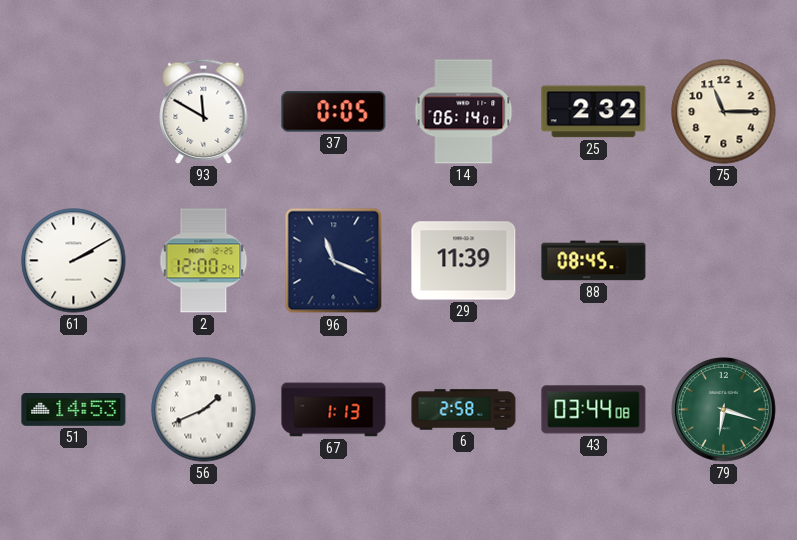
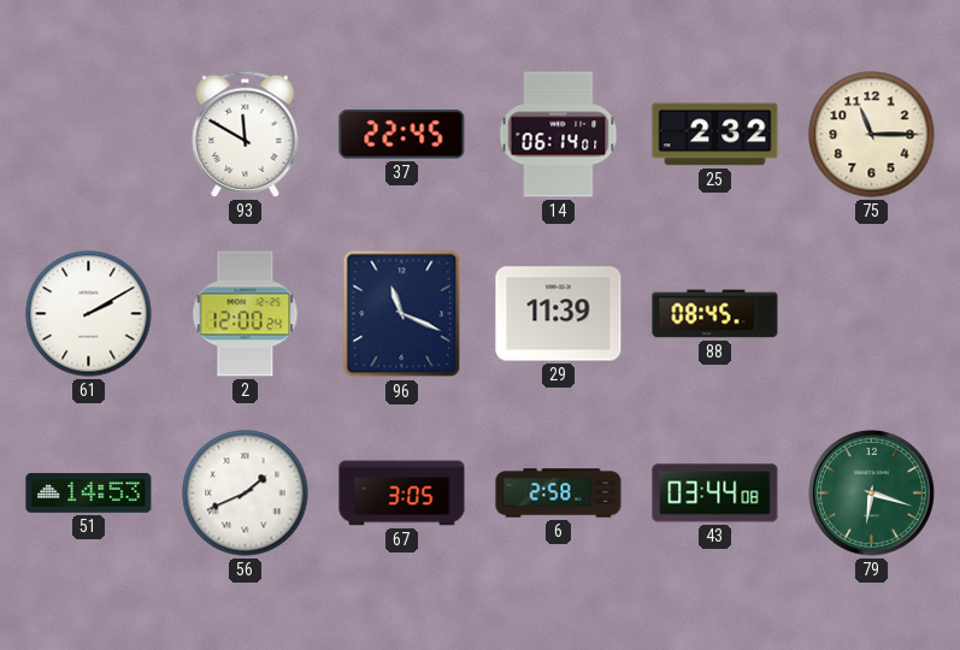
37: 0:05 -> 22:45
67: 1:13 -> 3:05
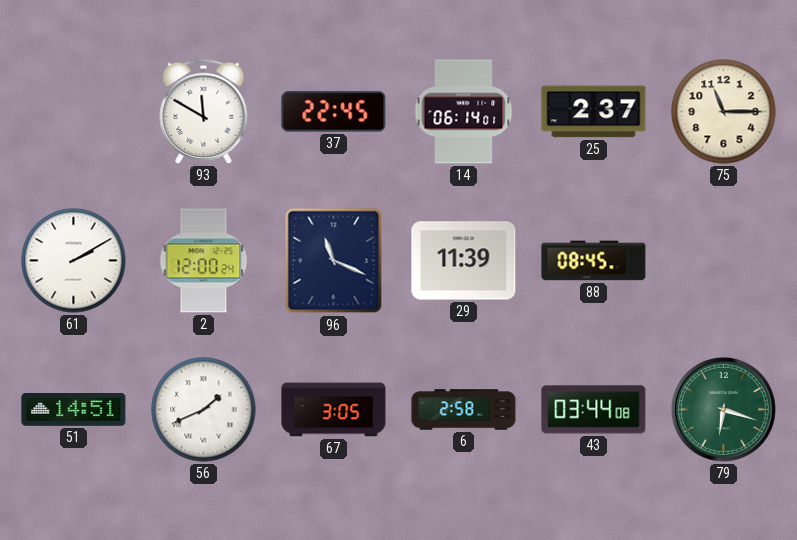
25: 2:32 -> 2:37
51: 14:53 -> 14:51
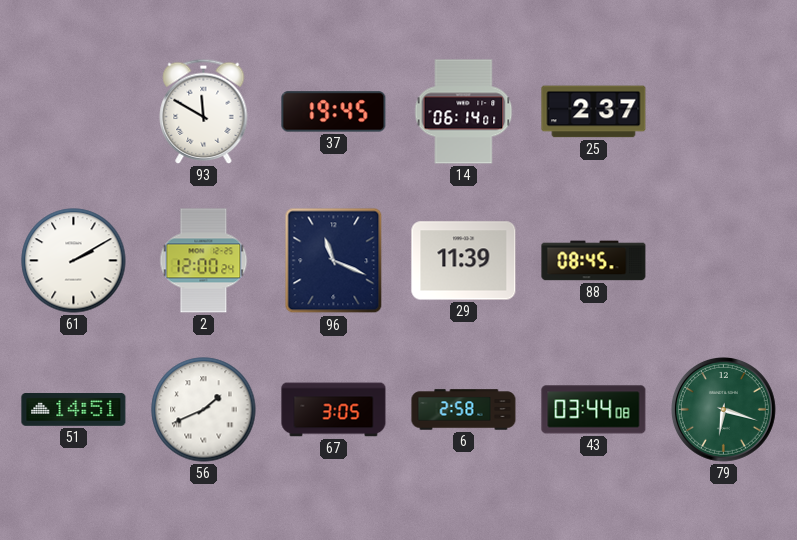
37: 22:45 -> 19:45
75: 11:15 -> none
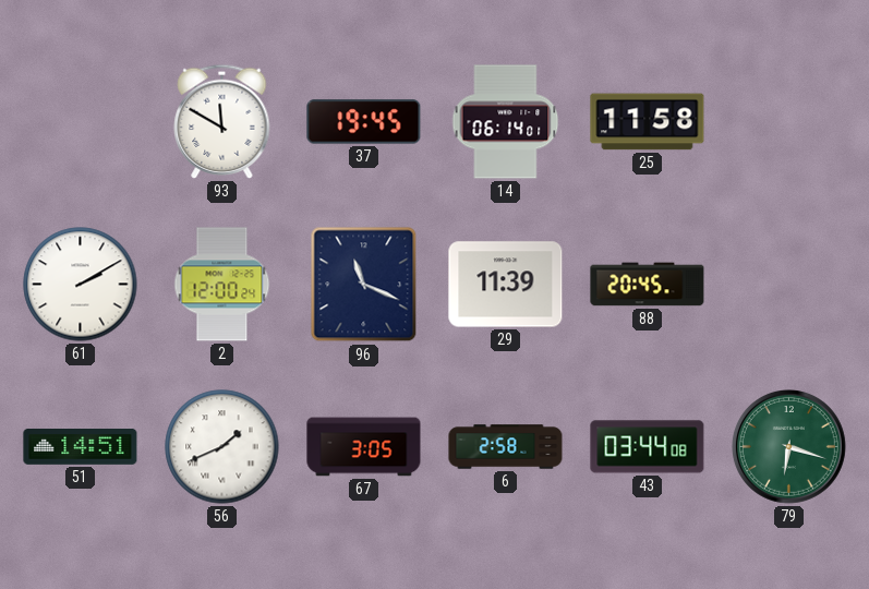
25: 2:37 -> 11:58
88: 08:45 -> 20:45
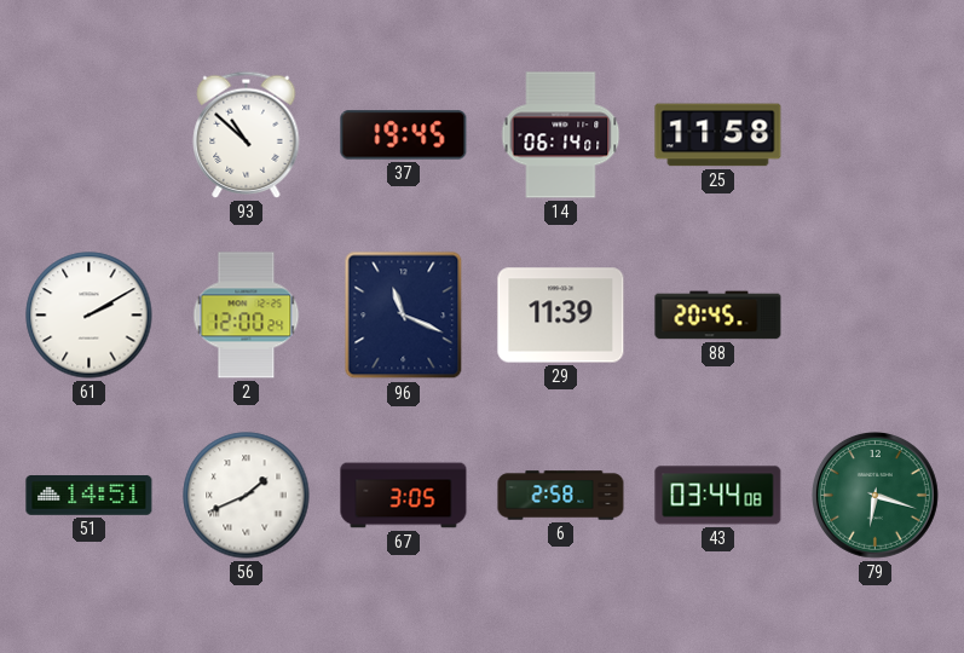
93: 11:50 -> 10:52
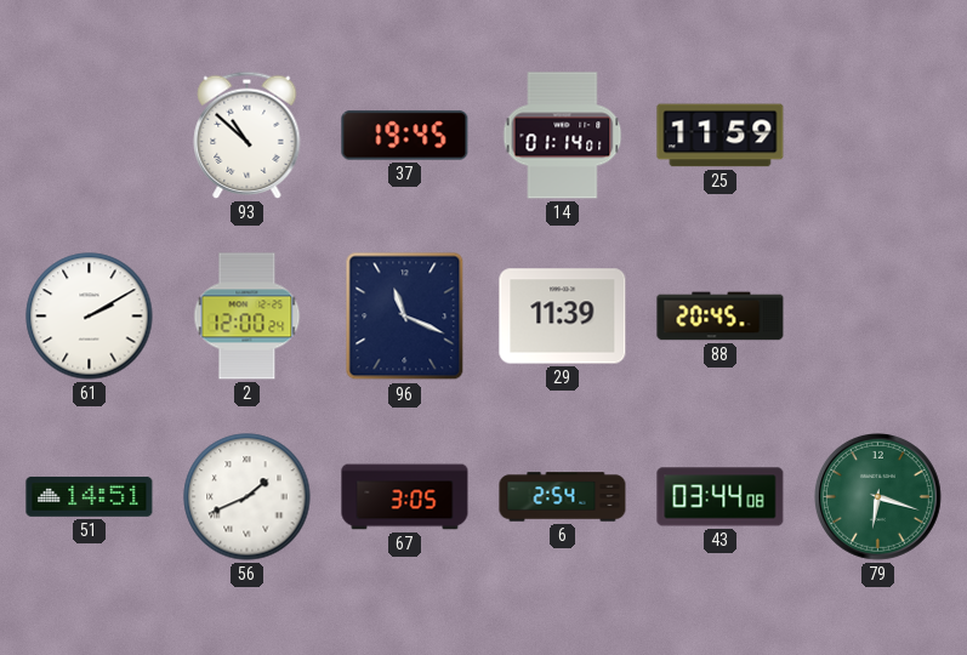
14: 06:14 -> 01:14
25: 11:58 -> 11:59
6: 2:58 -> 2:54
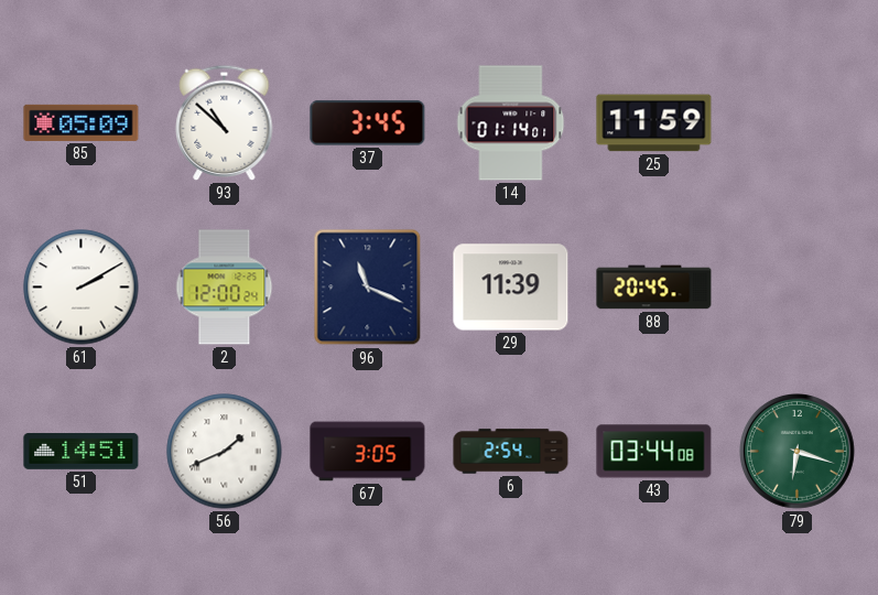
85: none -> 05:09
37: 19:45 -> 3:45
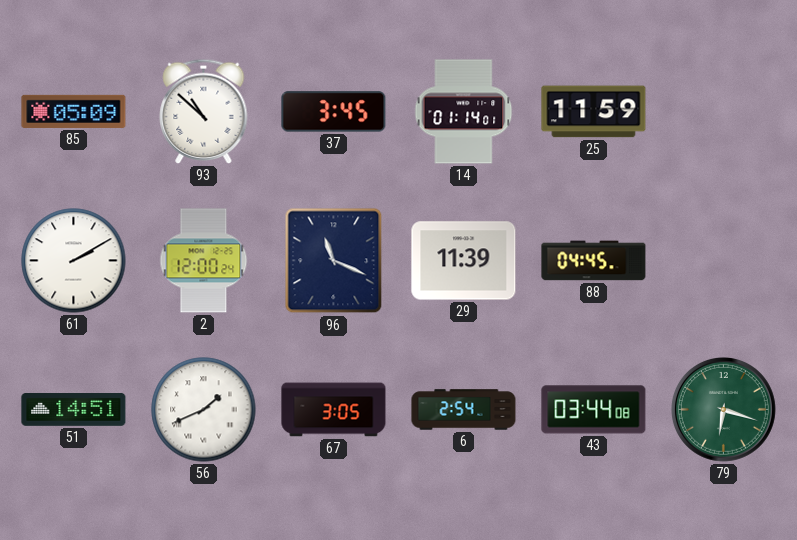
88: 20:45 -> 04:45
